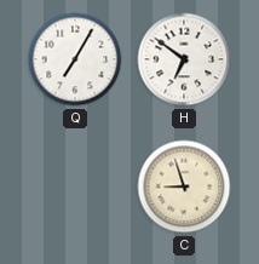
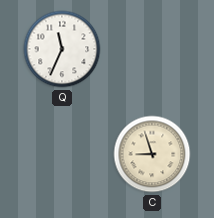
Q: 7:05 -> 11:34
H: 6:51 -> none
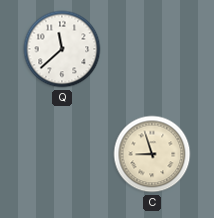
Q: 11:34 -> 11:38
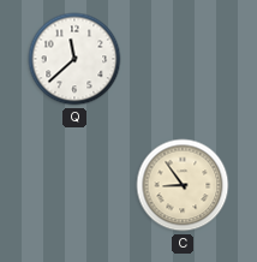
C: 8:57 -> 8:54
